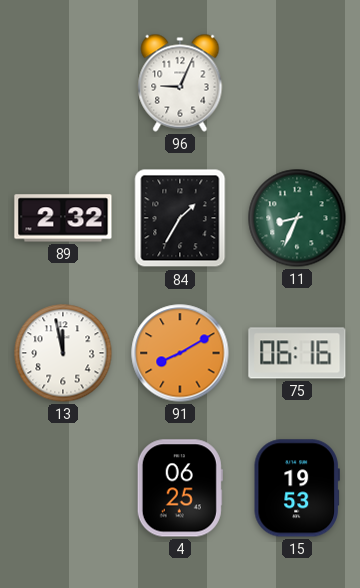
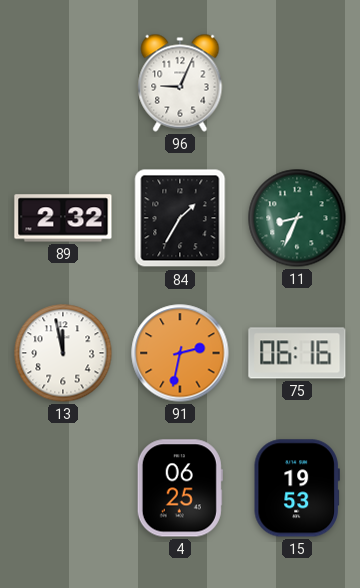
91: 8:10 -> 2:32
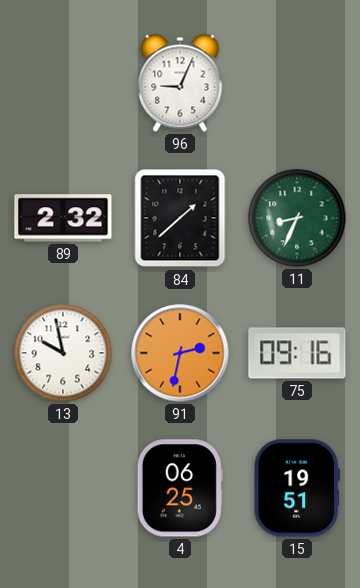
84: 1:35 -> 1:38
13: 11:58 -> 9:58
75: 06:16 -> 09:16
15: 19:53 -> 19:51
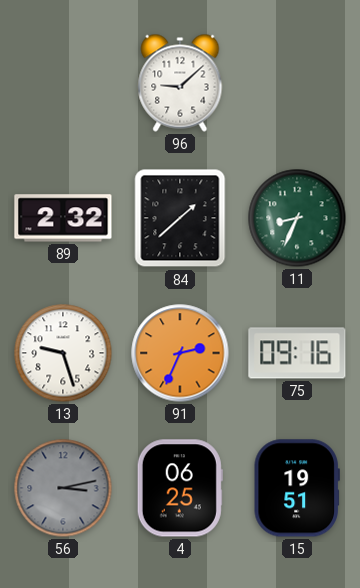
96: 9:04 -> 9:08
13: 9:58 -> 9:27
91: 2:32 -> 2:34
56: none -> 3:13
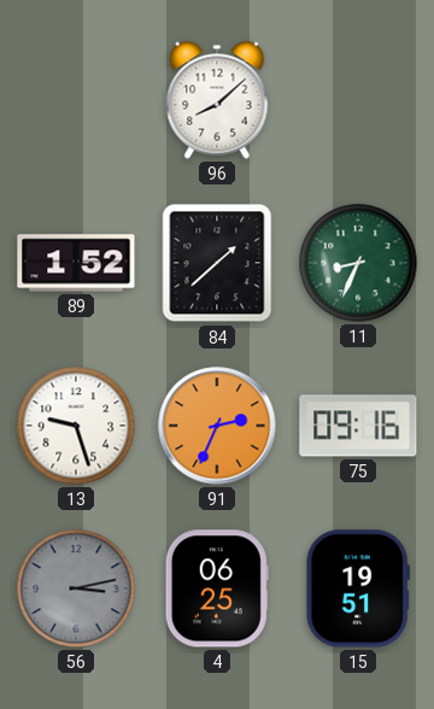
96: 9:08 -> 8:08
89: 2:32 -> 1:52
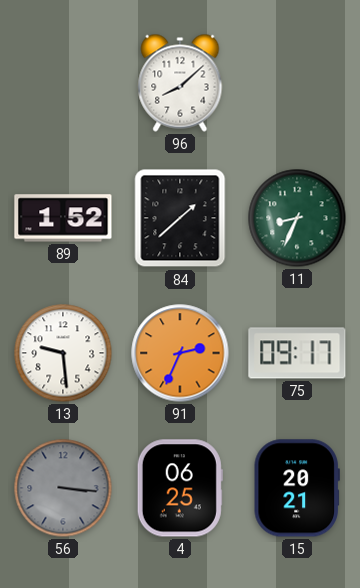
13: 9:27 -> 9:29
75: 09:16 -> 09:17
56: 3:13 -> 3:16
15: 19:51 -> 20:21
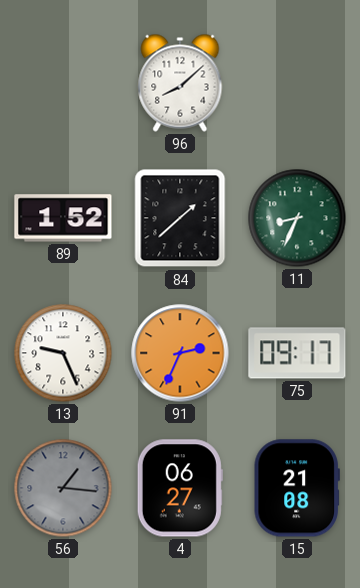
13: 9:29 -> 9:26
56: 3:16 -> 1:16
4: 06:25 -> 06:27
15: 20:21 -> 21:08
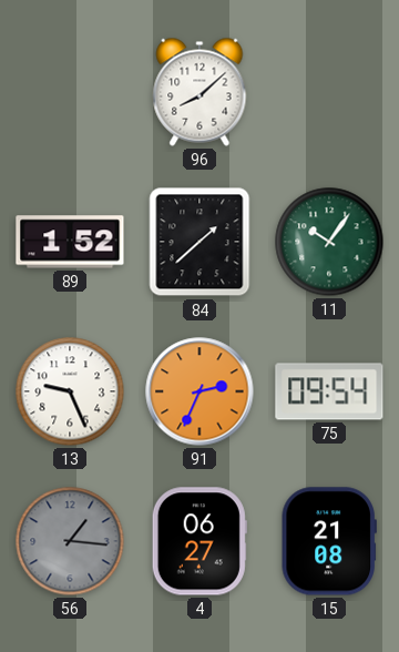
11: 8:34 -> 10:06
75: 09:17 -> 09:54
